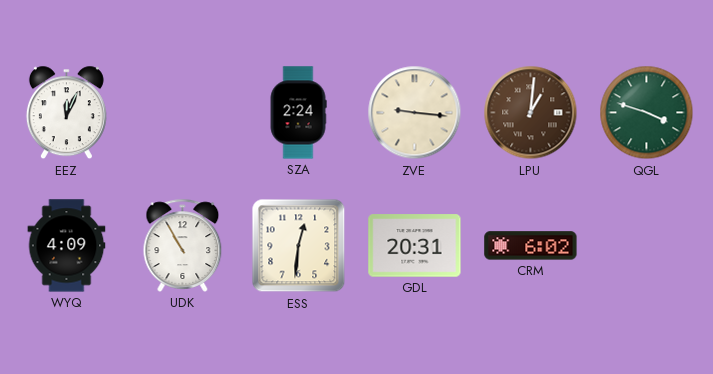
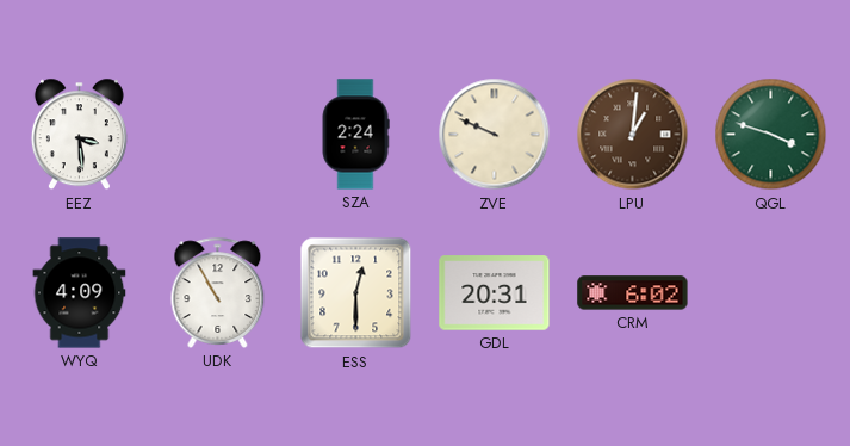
EEZ: 12:04 -> 3:29
ZVE: 9:16 -> 9:49
ESS: 12:31 -> 12:30
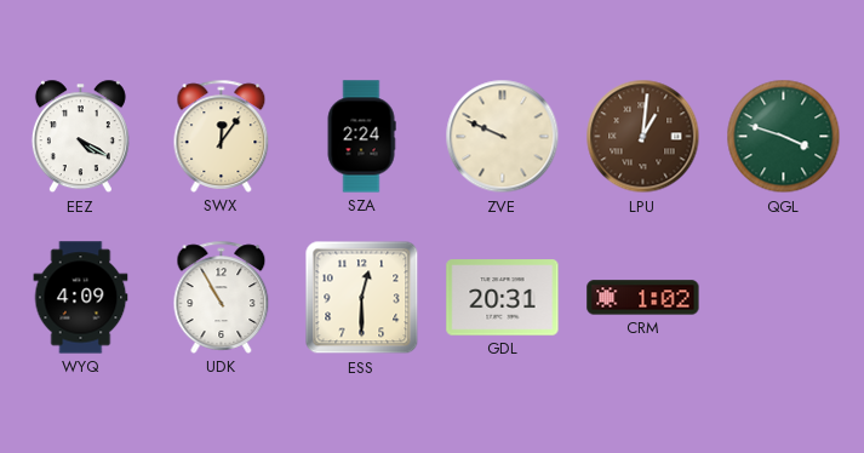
EEZ: 3:29 -> 4:20
SWX: none -> 12:06
CRM: 6:02 -> 1:02
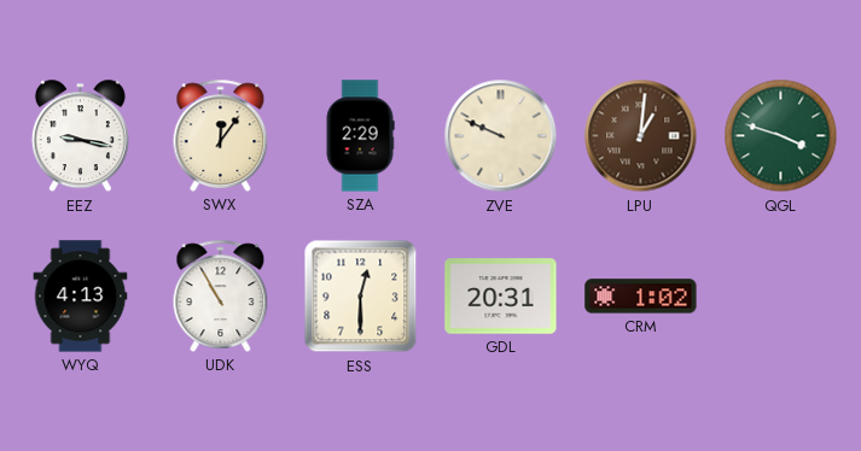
EEZ: 4:20 -> 9:17
SZA: 2:24 -> 2:29
WYQ: 4:09 -> 4:13
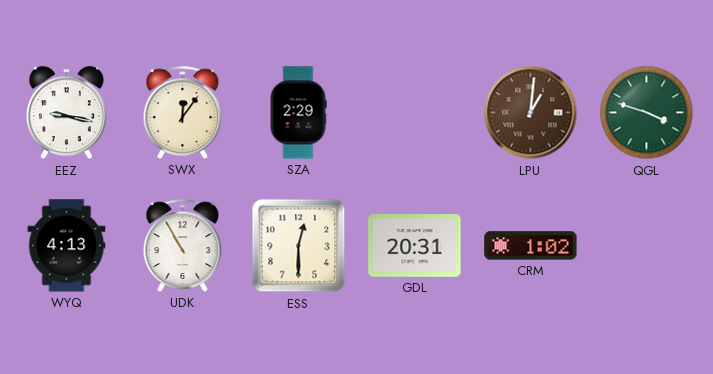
ZVE: 9:49 -> none
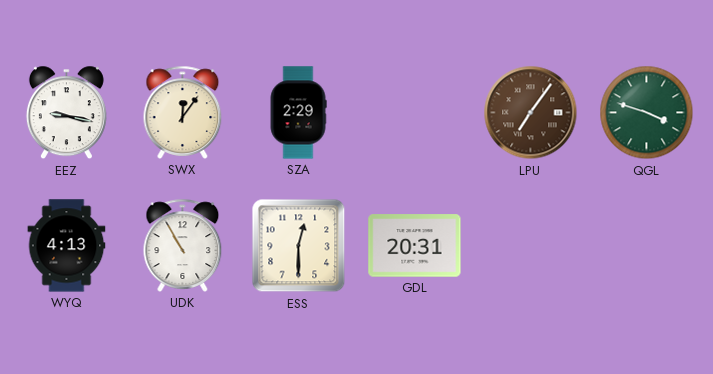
LPU: 1:01 -> 7:06
CRM: 1:02 -> none
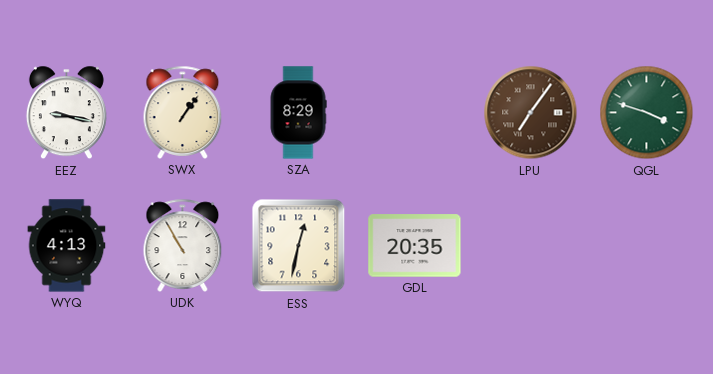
SWX: 12:06 -> 1:06
SZA: 2:29 -> 8:29
ESS: 12:30 -> 12:32
GDL: 20:31 -> 20:35
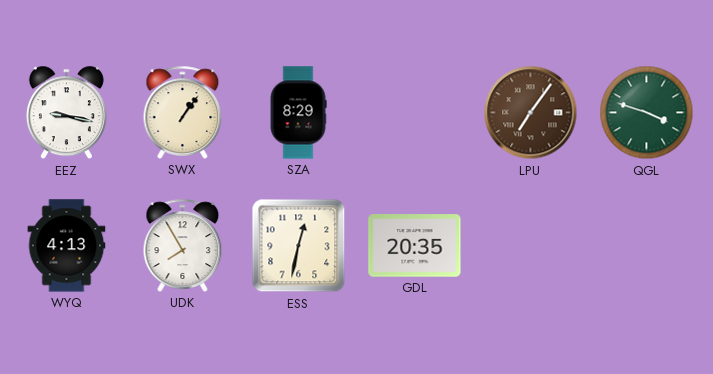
UDK: 10:55 -> 7:55
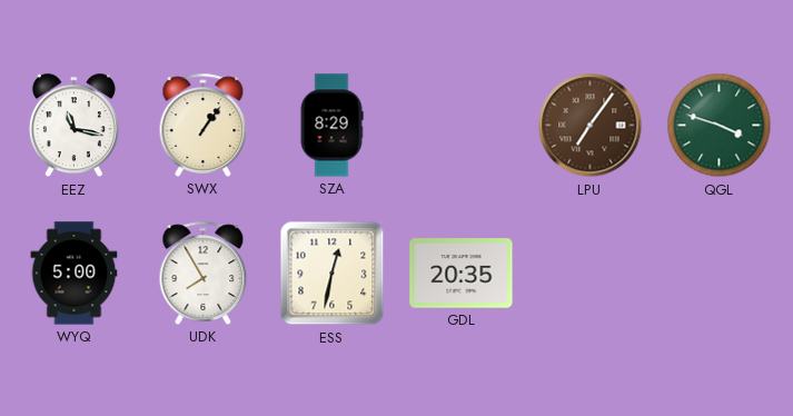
EEZ: 9:17 -> 11:17
WYQ: 4:13 -> 5:00
